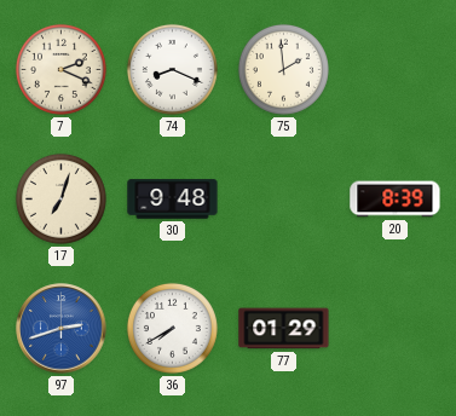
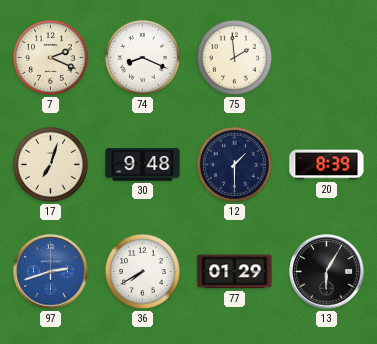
12: none -> 1:30
13: none -> 6:05
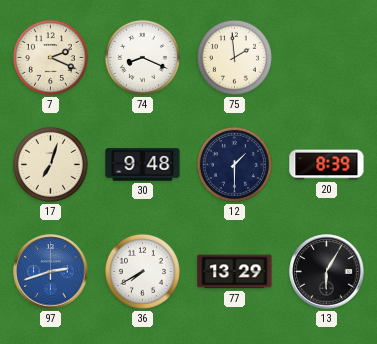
77: 01:29 -> 13:29
